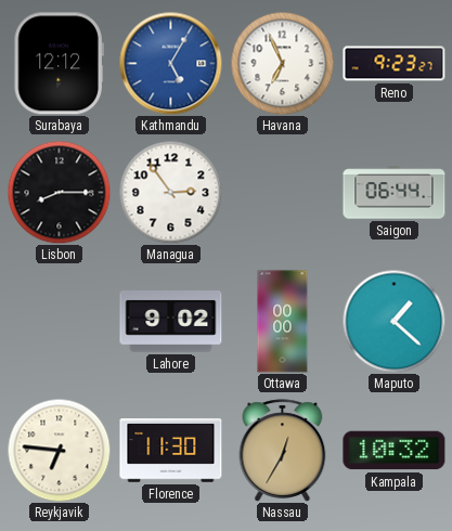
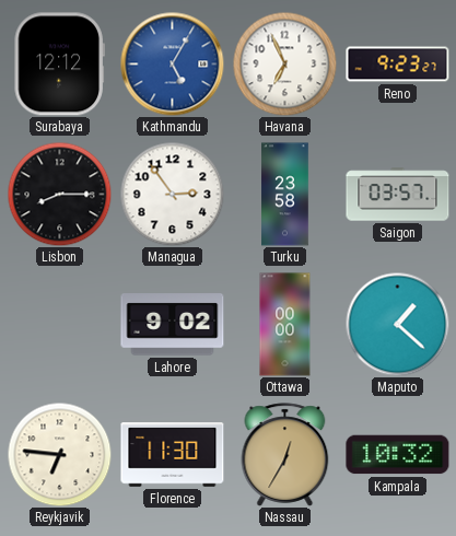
Turku: none -> 23:58
Saigon: 06:44 -> 03:57
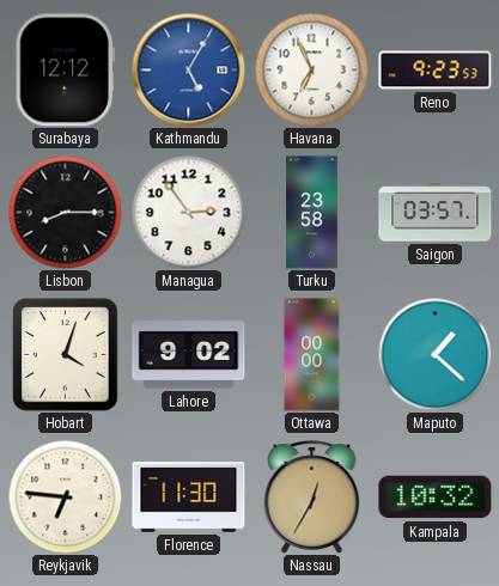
Reno: 9:23:27 -> 9:23:53
Hobart: none -> 4:03
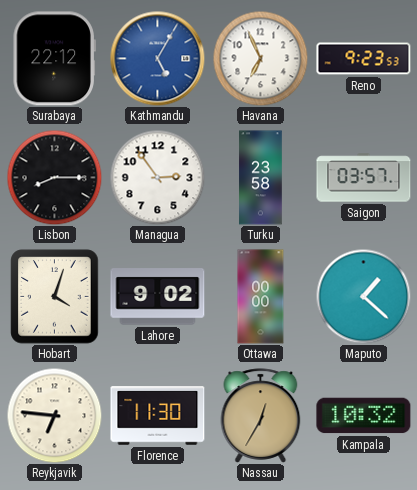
Surabaya: 12:12 -> 22:12
